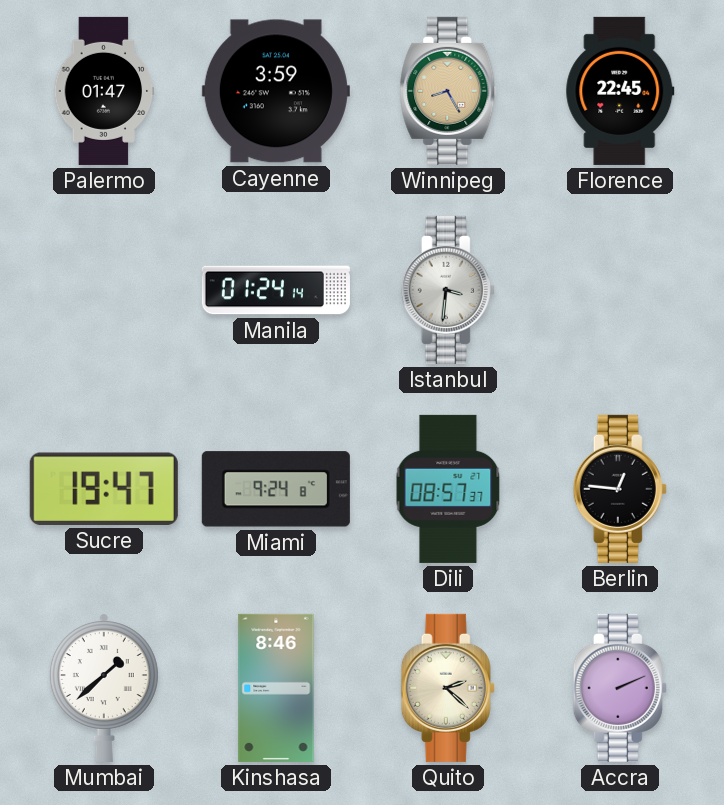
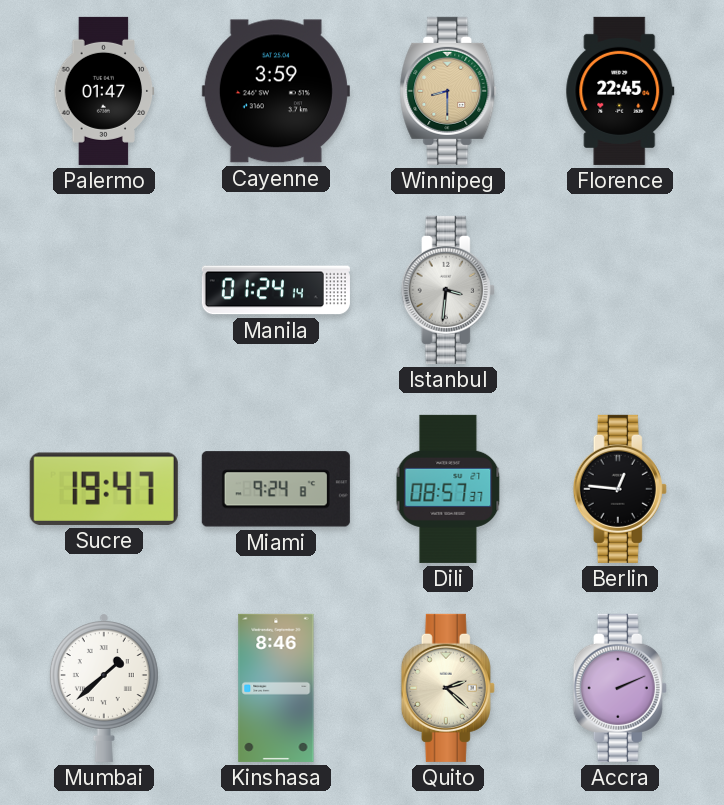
Winnipeg: 8:25 -> 8:30
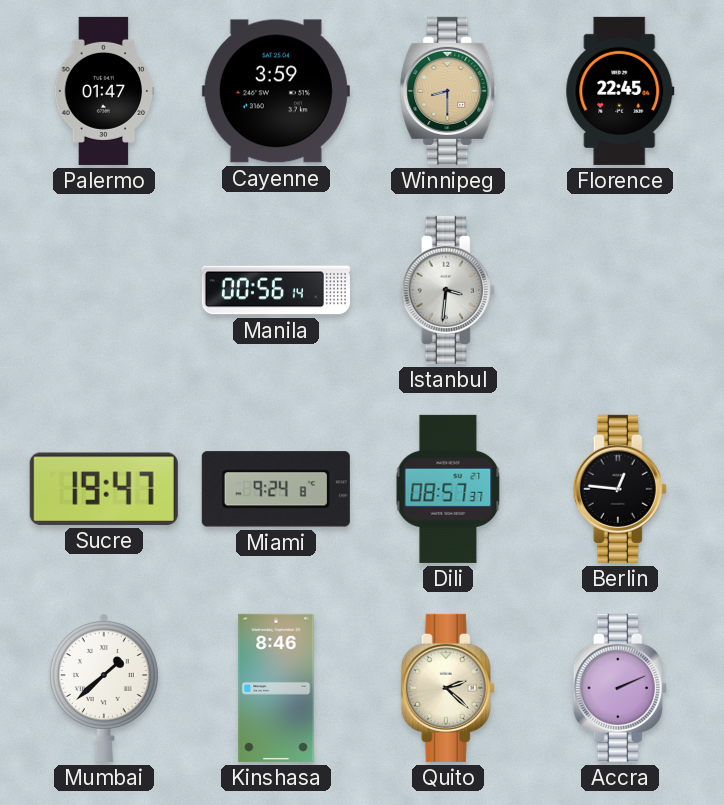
Manila: 01:24 -> 00:56
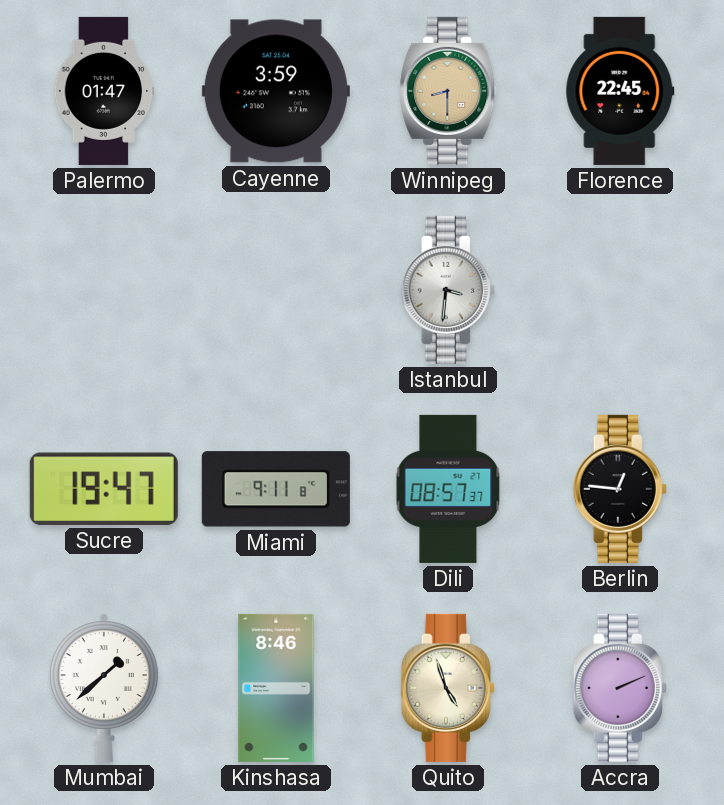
Manila: 00:56 -> none
Miami: 9:24 -> 9:11
Quito: 2:22 -> 4:57
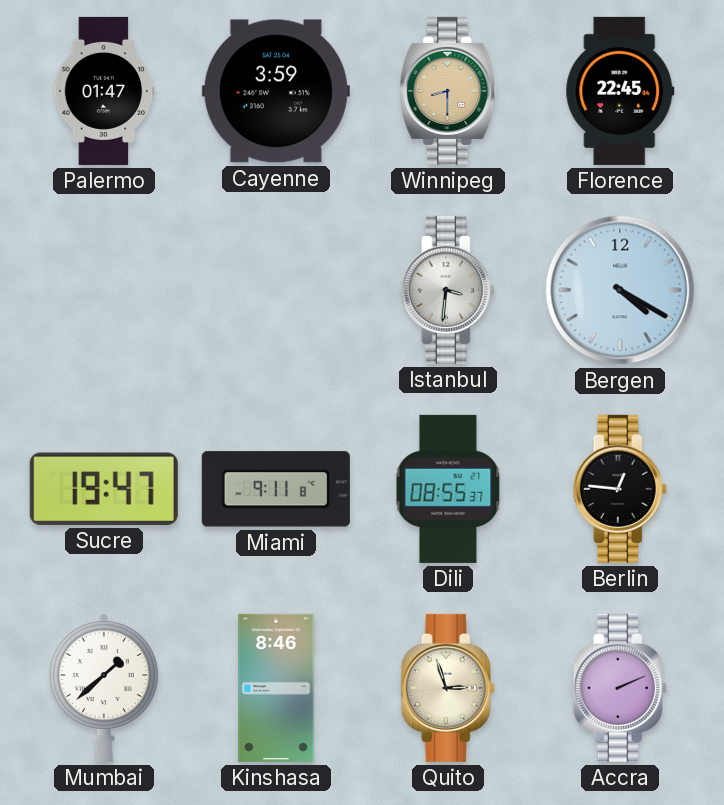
Bergen: none -> 4:20
Dili: 08:57 -> 08:55
Quito: 4:57 -> 2:57
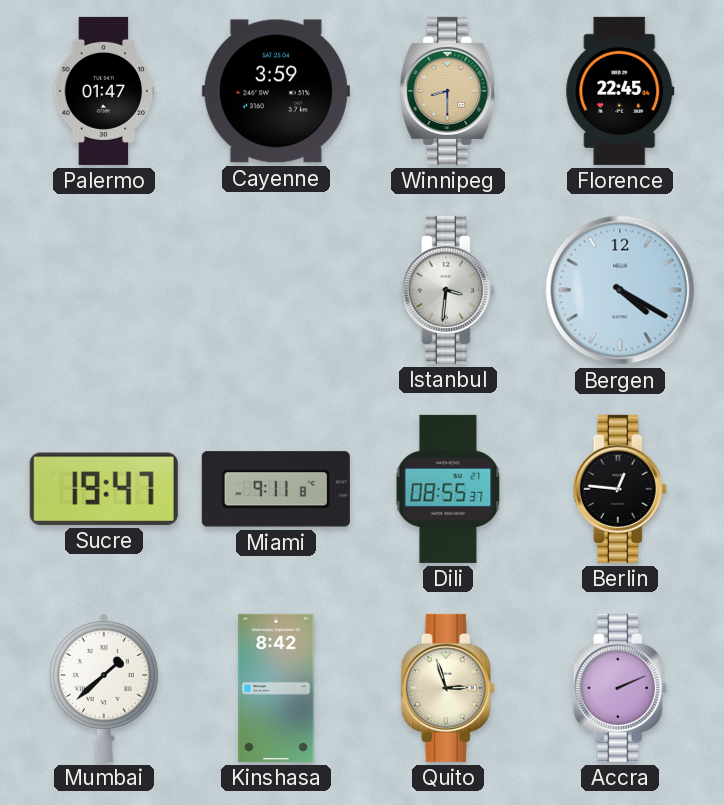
Kinshasa: 8:46 -> 8:42
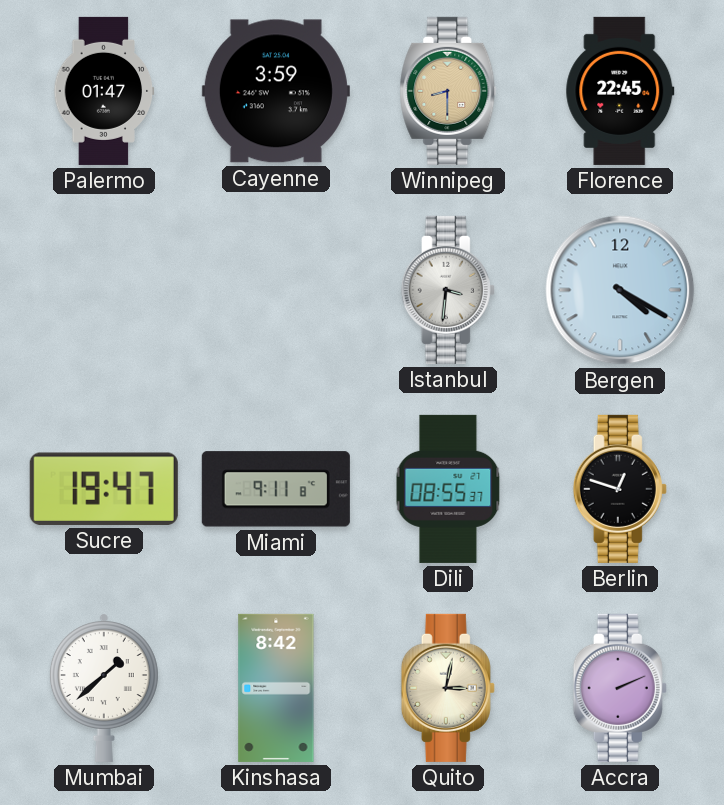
Berlin: 12:46 -> 12:48
Quito: 2:57 -> 3:02
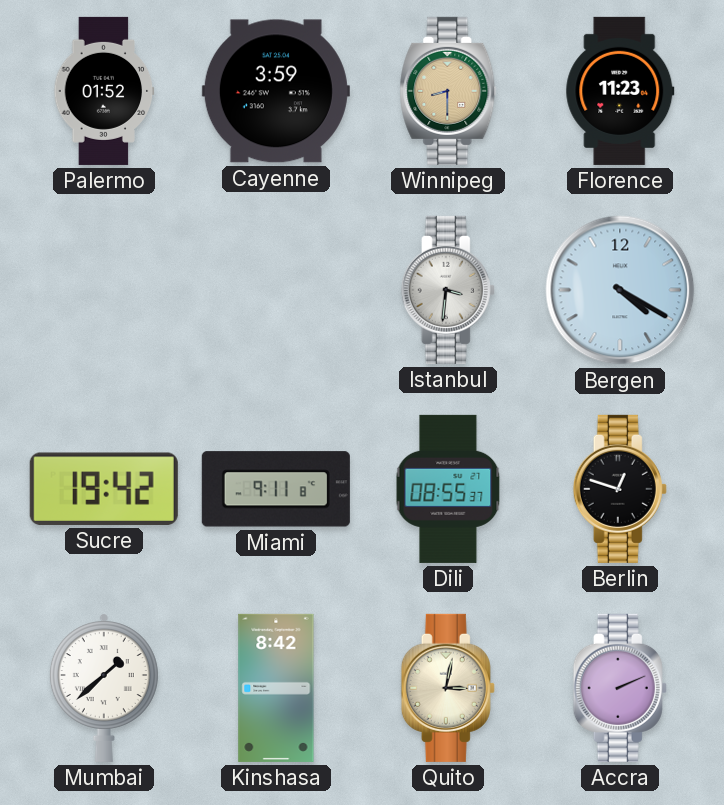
Palermo: 01:47 -> 01:52
Florence: 22:45 -> 11:23
Sucre: 19:47 -> 19:42
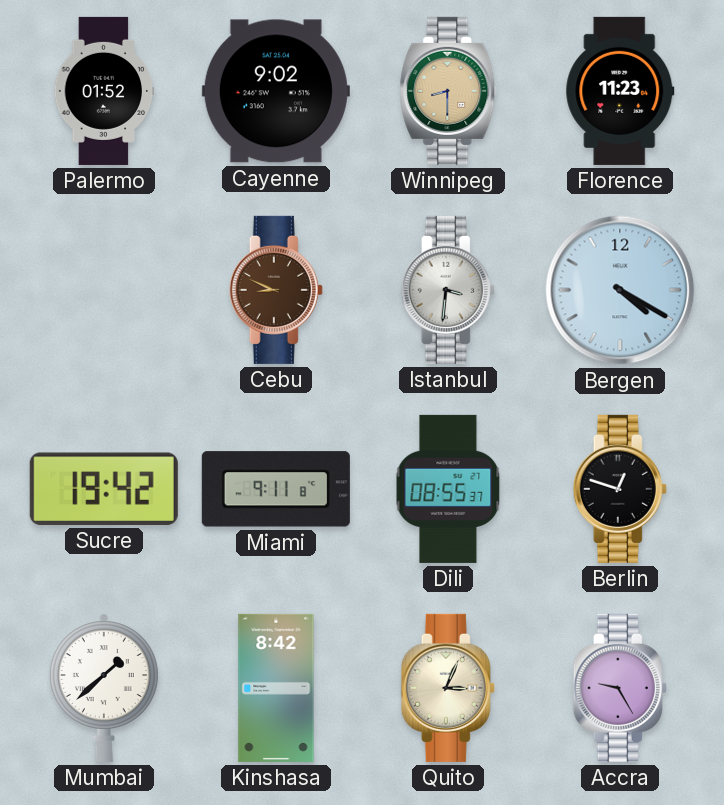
Cayenne: 3:59 -> 9:02
Cebu: none -> 8:49
Quito: 3:02 -> 3:04
Accra: 2:11 -> 9:25
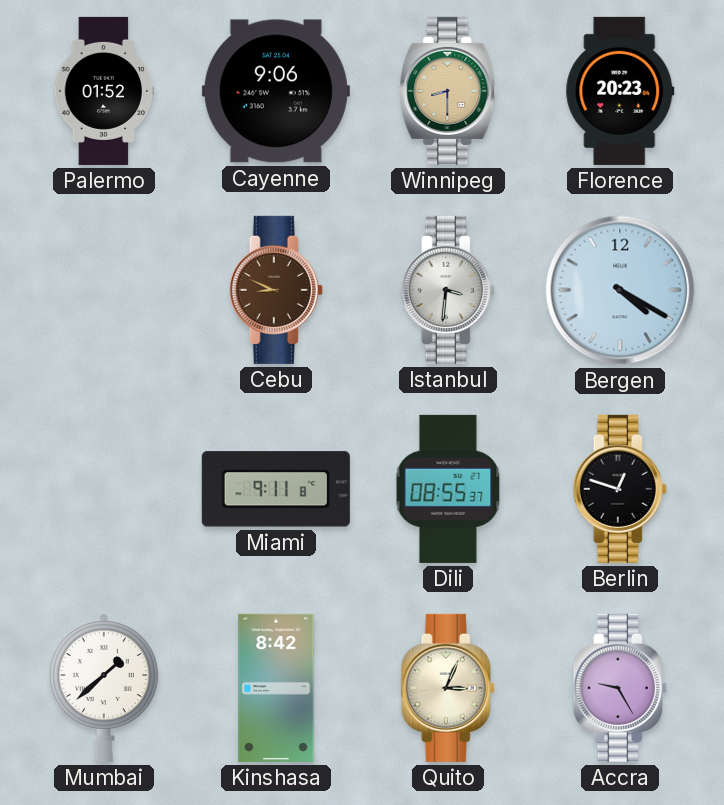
Cayenne: 9:02 -> 9:06
Florence: 11:23 -> 20:23
Sucre: 19:42 -> none
